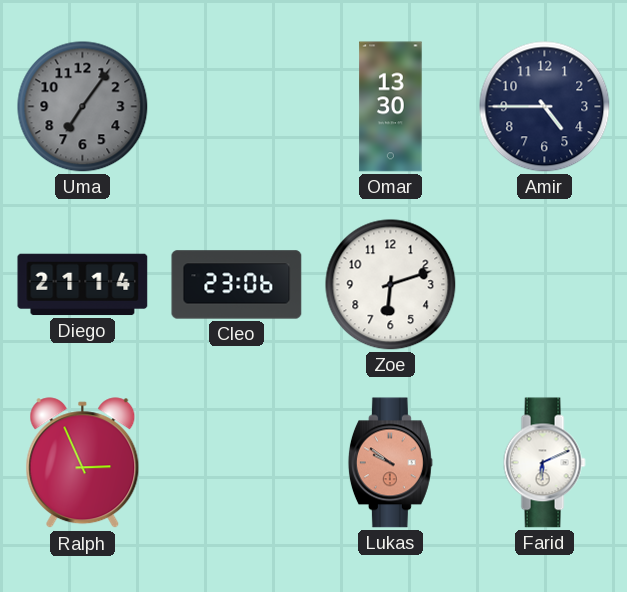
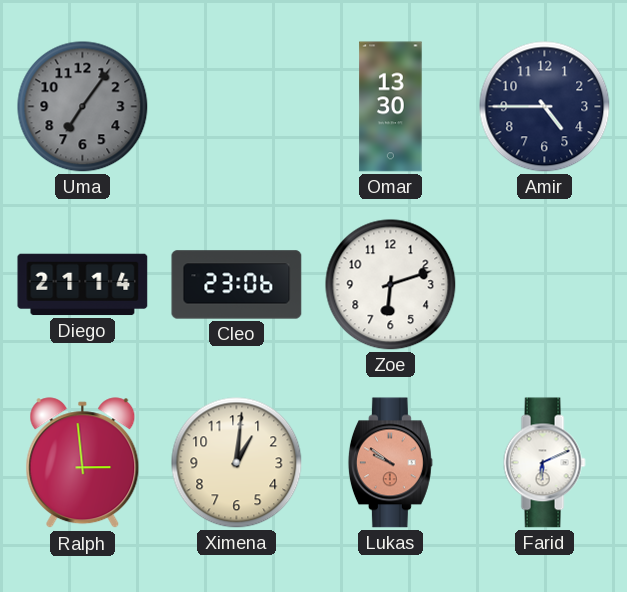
Ralph: 2:56 -> 2:59
Ximena: none -> 1:01
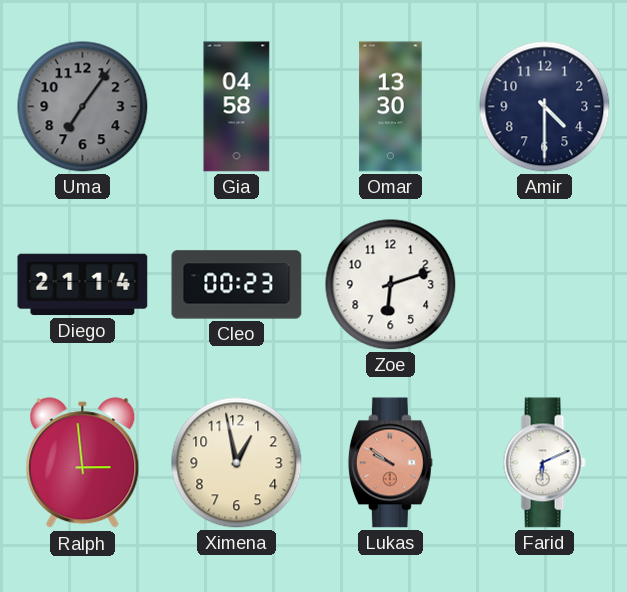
Gia: none -> 04:58
Amir: 4:45 -> 4:30
Cleo: 23:06 -> 00:23
Ximena: 1:01 -> 12:58
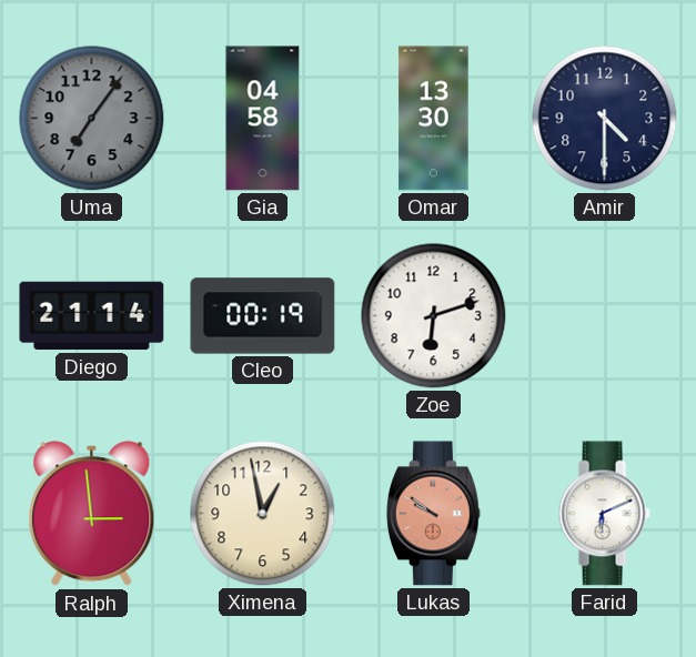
Cleo: 00:23 -> 00:19
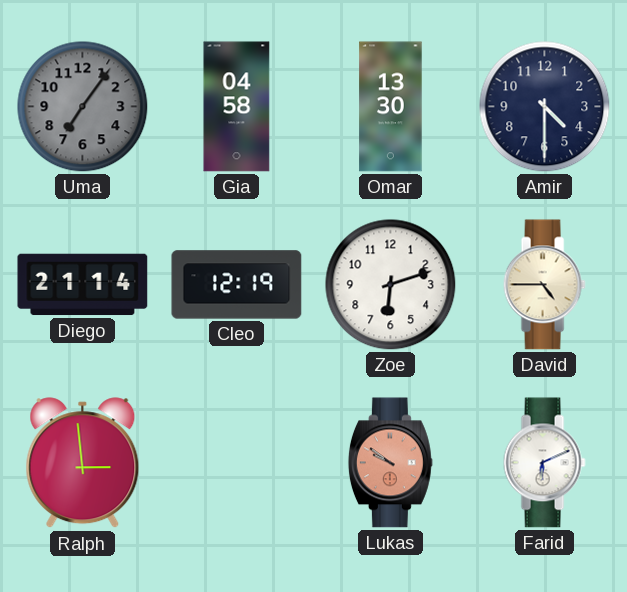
Cleo: 00:19 -> 12:19
David: none -> 4:45
Ximena: 12:58 -> none
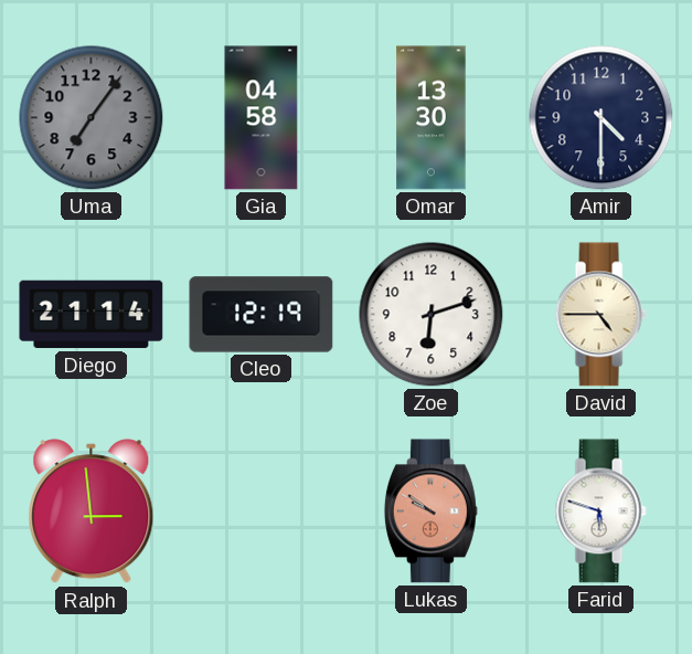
Farid: 6:11 -> 5:48
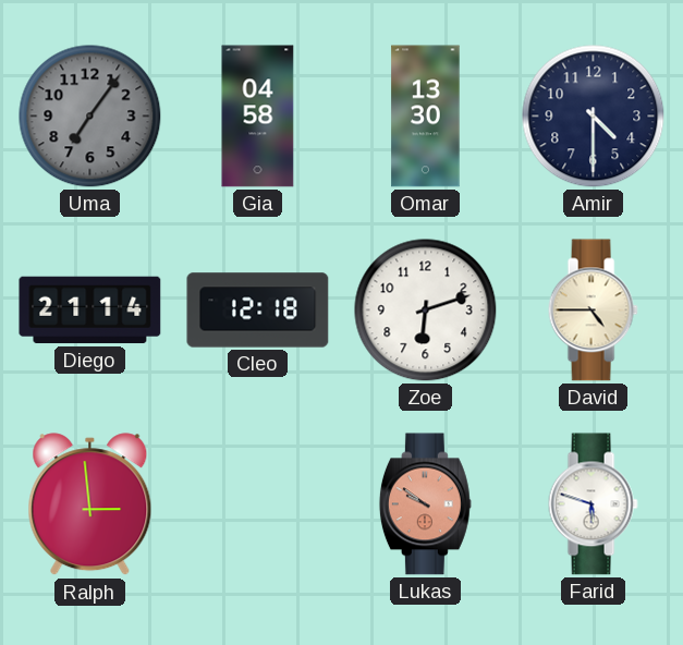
Cleo: 12:19 -> 12:18
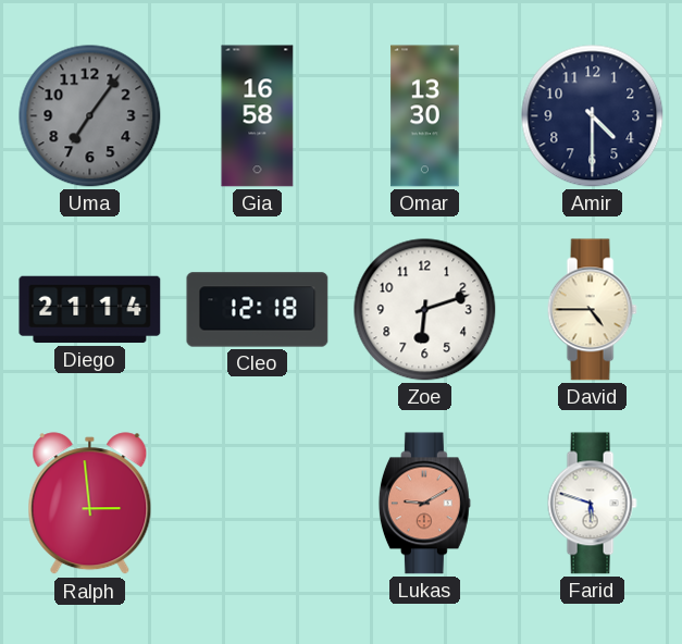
Gia: 04:58 -> 16:58
Lukas: 9:51 -> 9:10
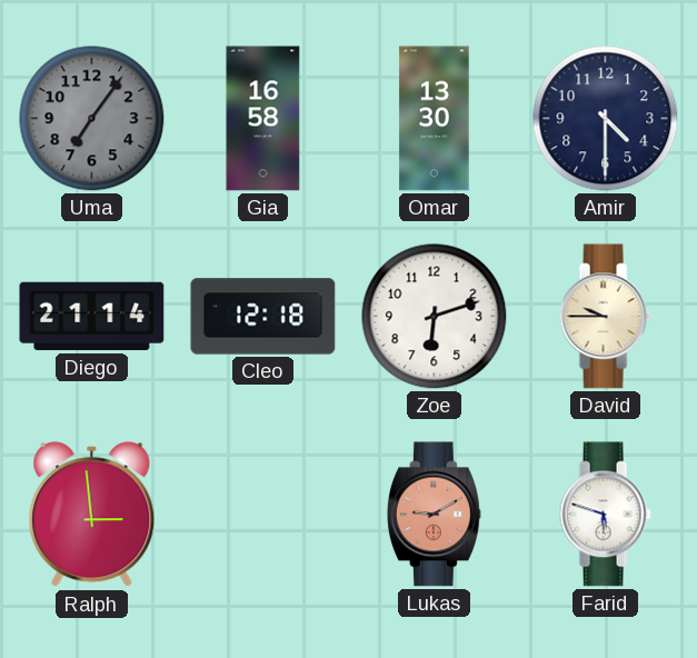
David: 4:45 -> 9:45
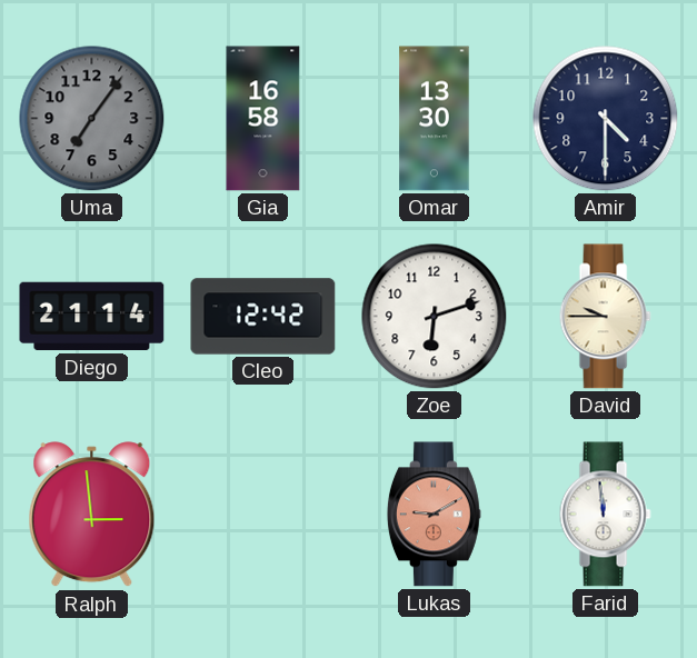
Cleo: 12:18 -> 12:42
Farid: 5:48 -> 11:59
